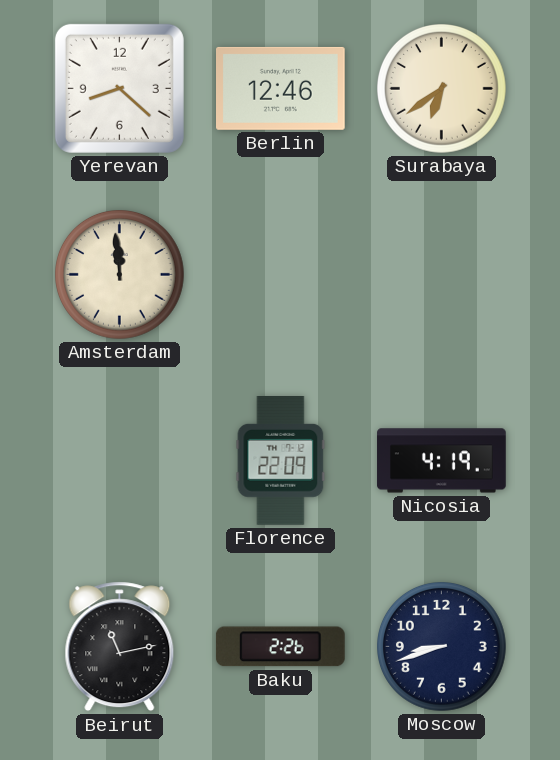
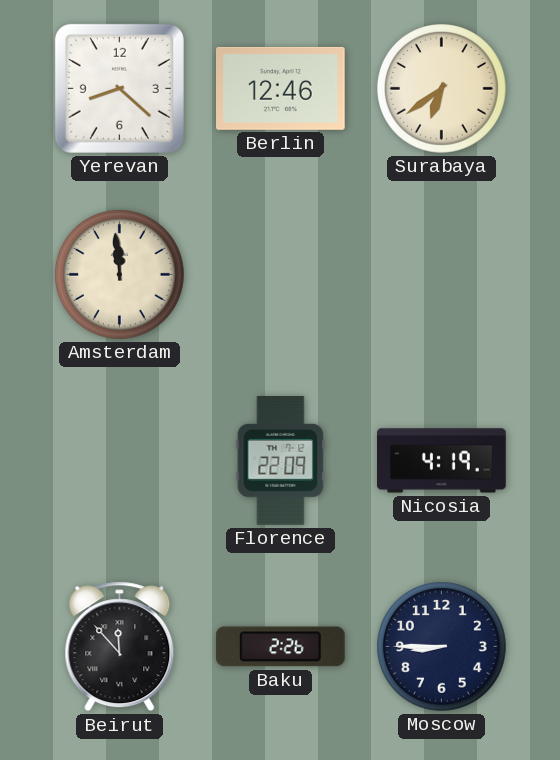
Beirut: 11:13 -> 11:53
Moscow: 8:42 -> 8:45
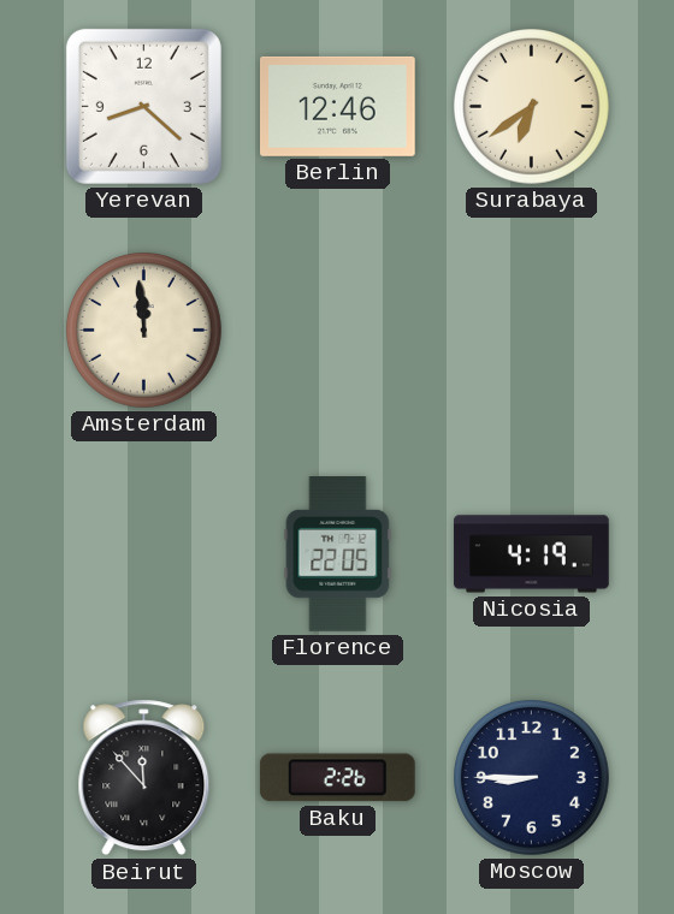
Florence: 22:09 -> 22:05
